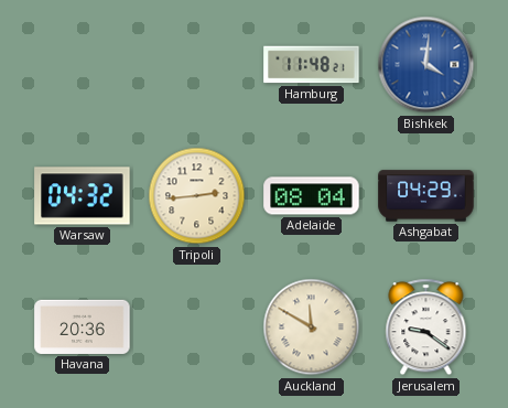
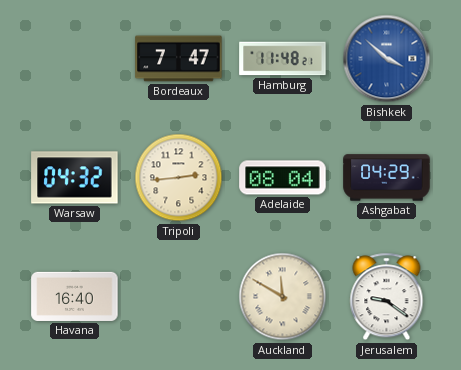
Bordeaux: none -> 7:47
Bishkek: 4:01 -> 3:52
Havana: 20:36 -> 16:40
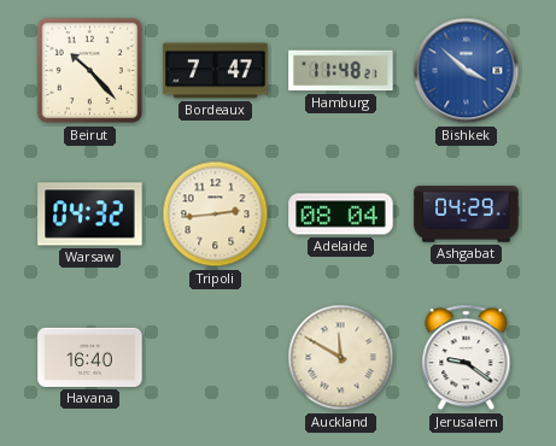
Beirut: none -> 10:23
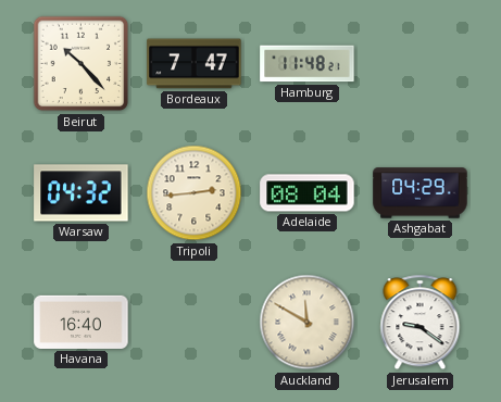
Bishkek: 3:52 -> none
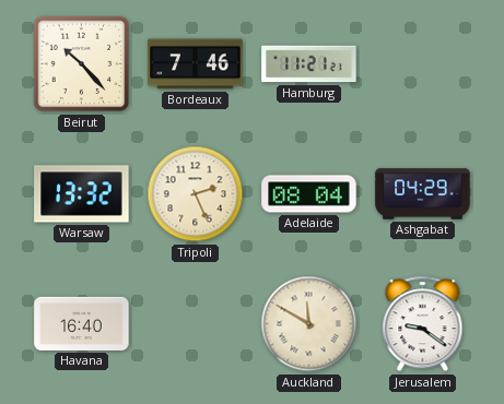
Bordeaux: 7:47 -> 7:46
Hamburg: 11:48 -> 11:21
Warsaw: 04:32 -> 13:32
Tripoli: 2:44 -> 2:26
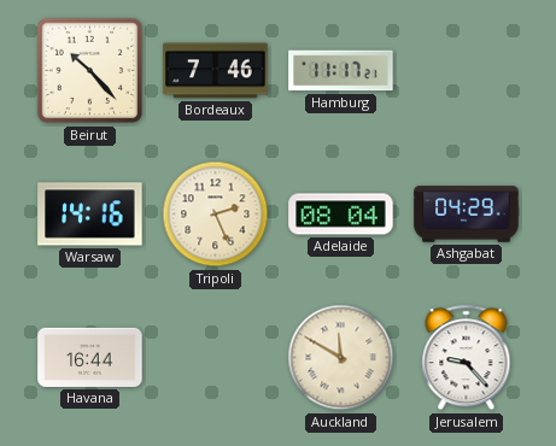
Hamburg: 11:21 -> 11:17
Warsaw: 13:32 -> 14:16
Havana: 16:40 -> 16:44
Jerusalem: 9:21 -> 9:23
